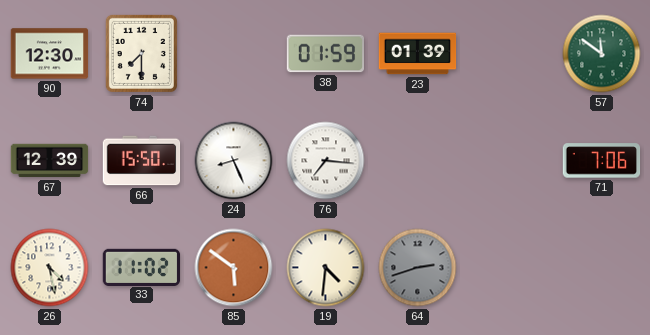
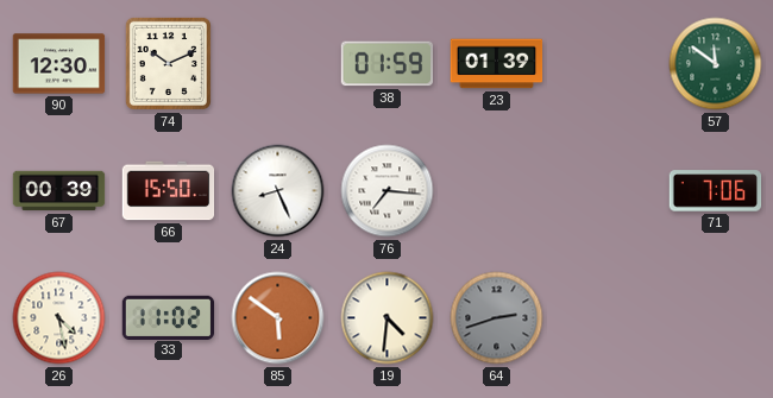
74: 7:30 -> 10:11
67: 12:39 -> 00:39
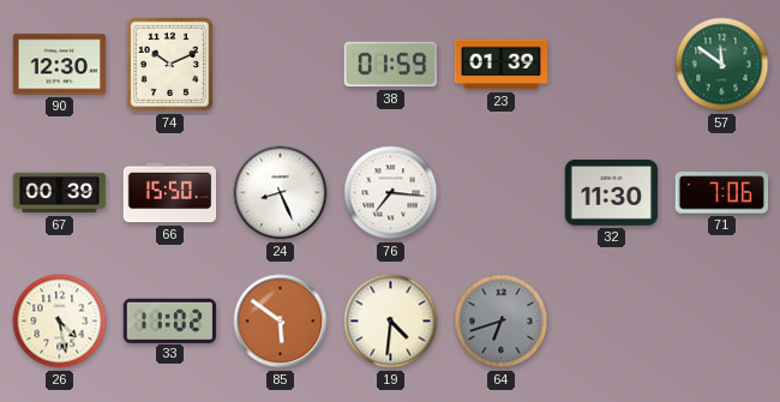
32: none -> 11:30
64: 2:42 -> 6:42
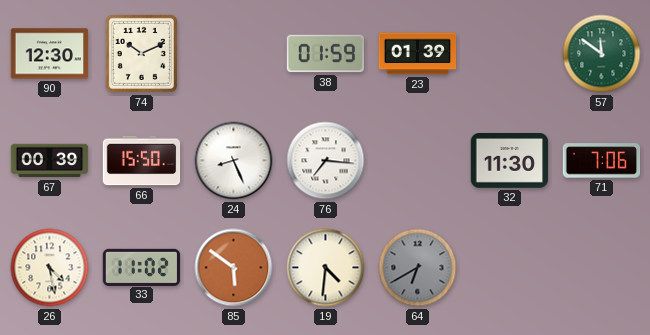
64: 6:42 -> 6:40
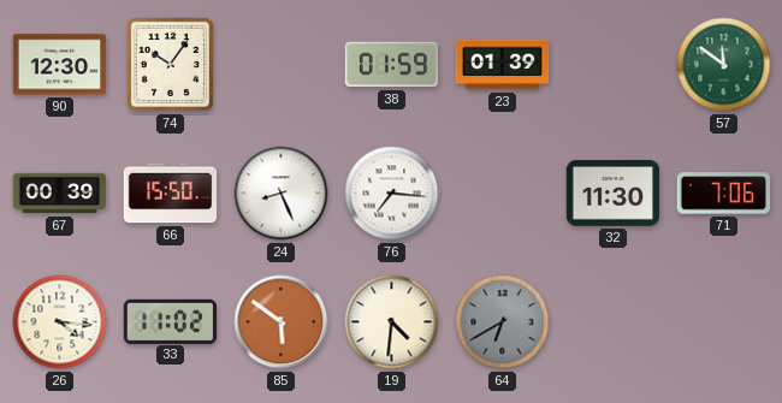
74: 10:11 -> 10:06
26: 4:28 -> 4:16
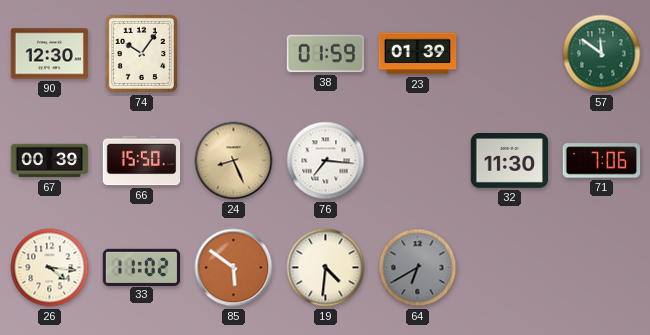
24 dial: white -> champagne
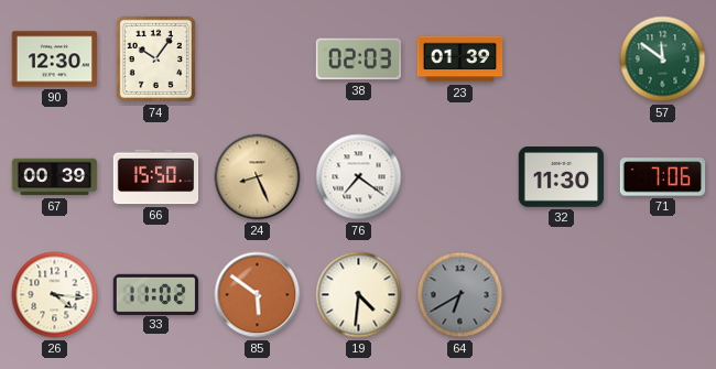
38: 01:59 -> 02:03
76: 7:16 -> 7:21
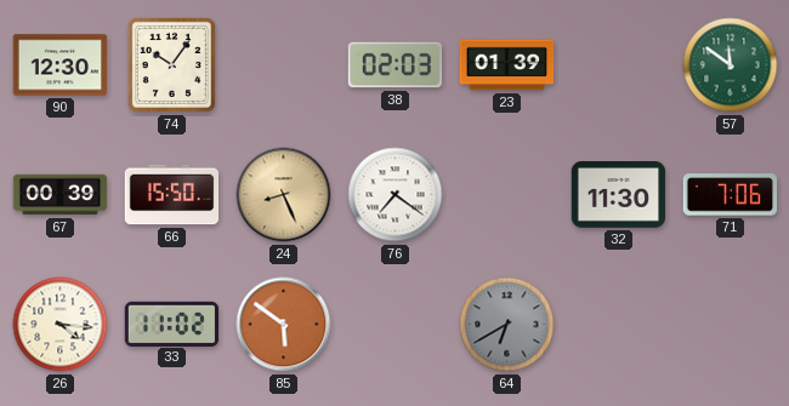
19: 4:31 -> none
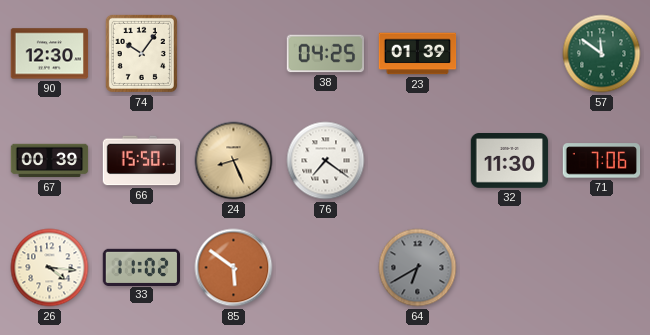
38: 02:03 -> 04:25
